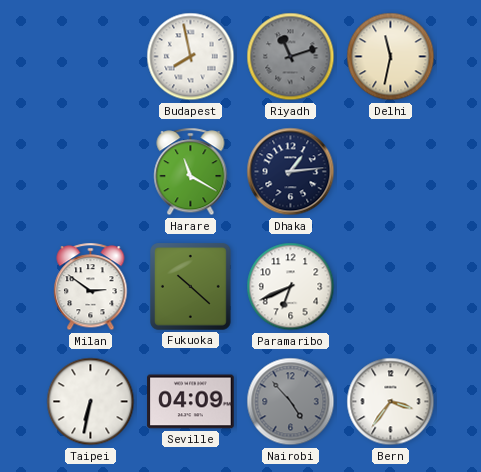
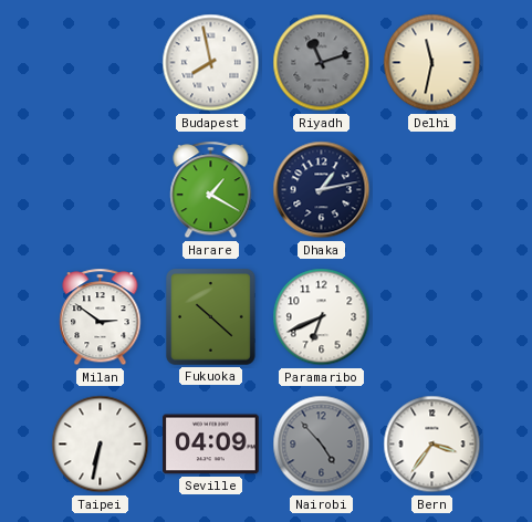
Harare: 11:20 -> 1:20
Dhaka: 1:14 -> 1:13
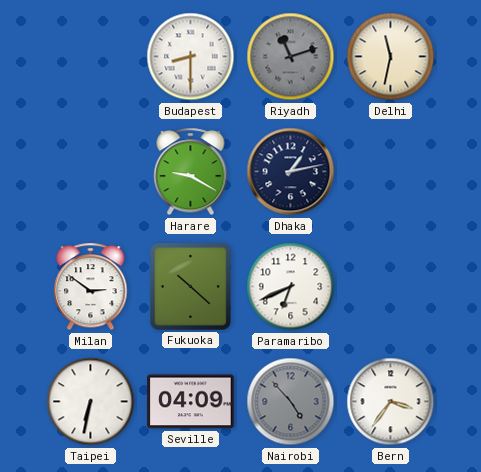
Budapest: 7:58 -> 8:30
Harare: 1:20 -> 9:20
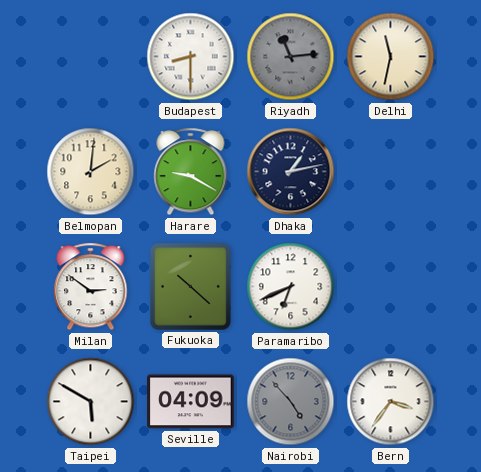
Riyadh: 11:12 -> 11:14
Belmopan: none -> 2:01
Taipei: 6:32 -> 5:50
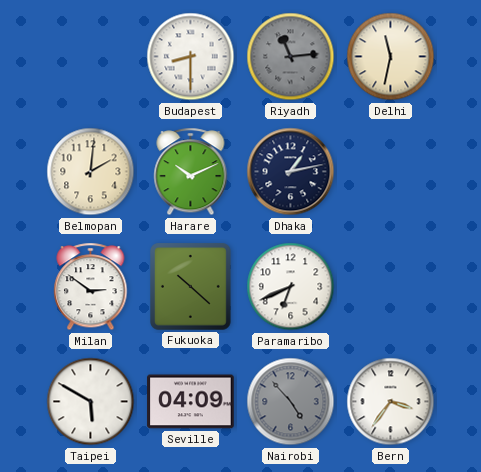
Harare: 9:20 -> 10:11
